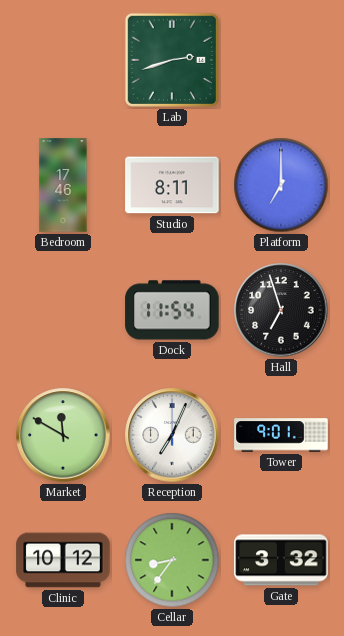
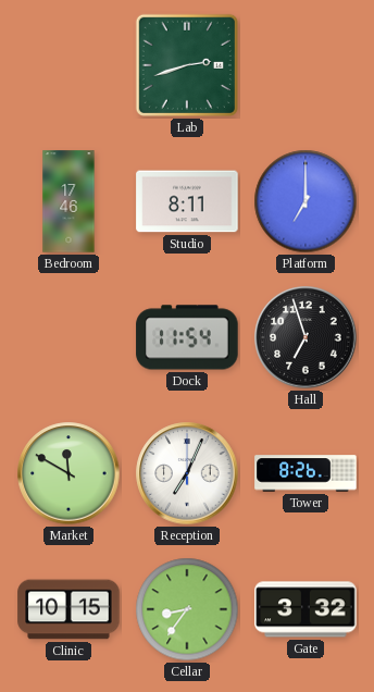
Tower: 9:01 -> 8:26
Clinic: 10:12 -> 10:15
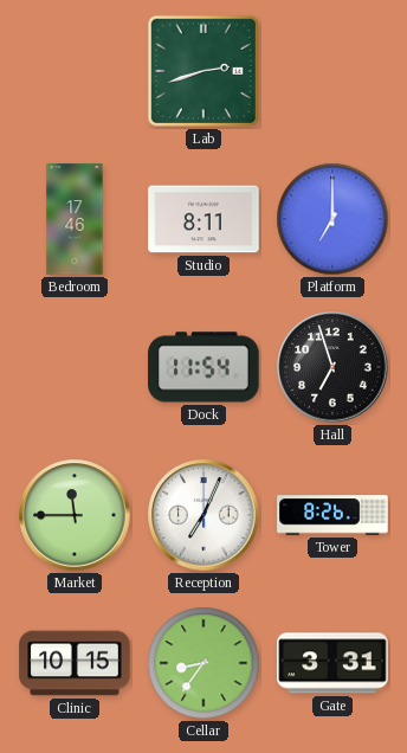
Market: 11:50 -> 11:45
Gate: 3:32 -> 3:31
